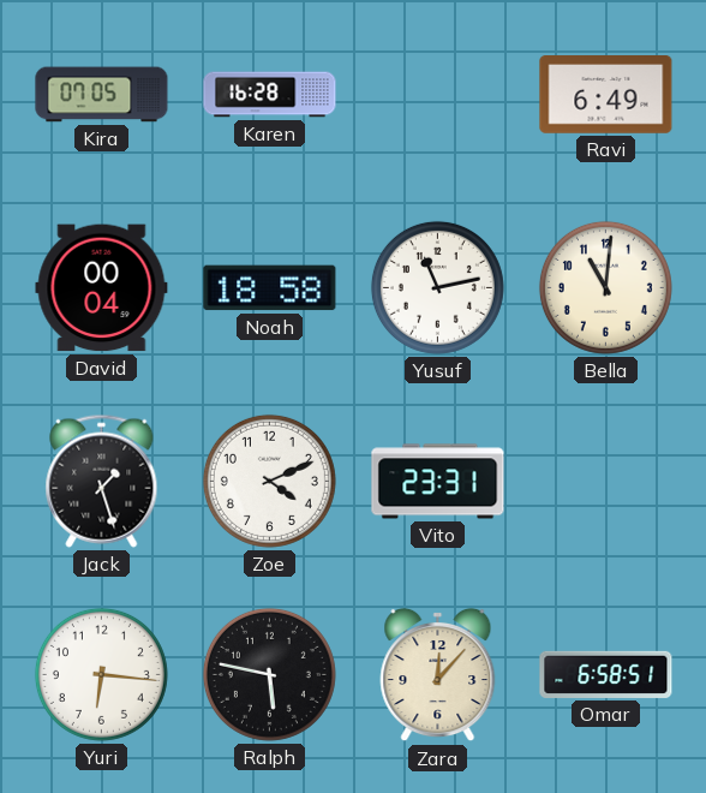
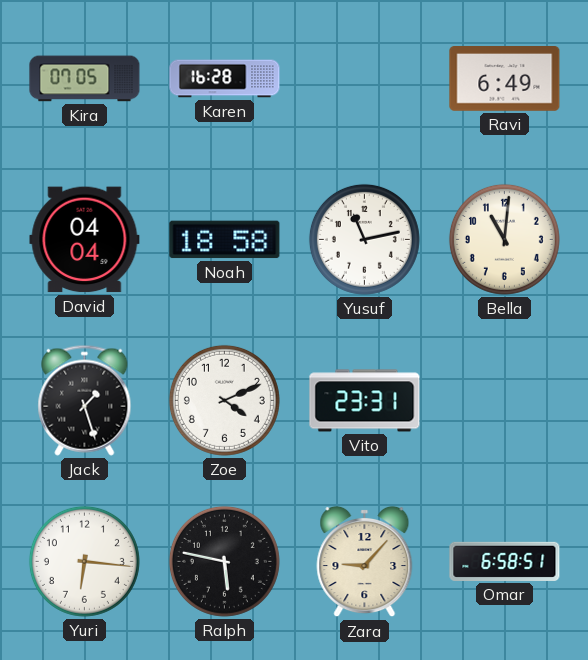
David: 00:04 -> 04:04
Zara: 12:07 -> 9:07
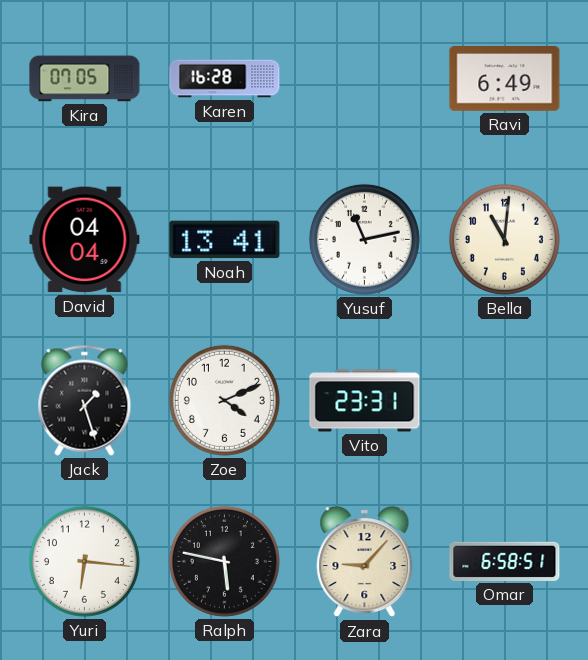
Noah: 18:58 -> 13:41
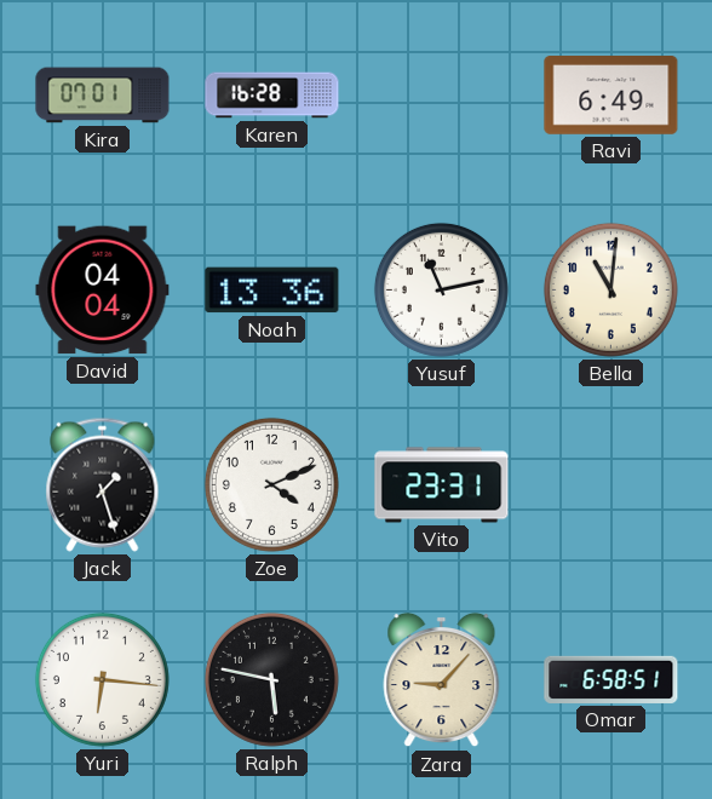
Kira: 07:05 -> 07:01
Noah: 13:41 -> 13:36
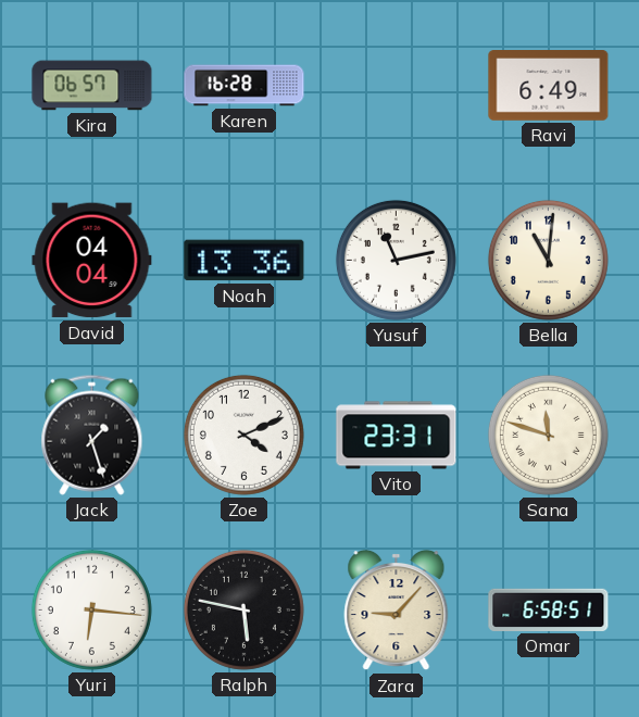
Kira: 07:01 -> 06:57
Sana: none -> 11:48
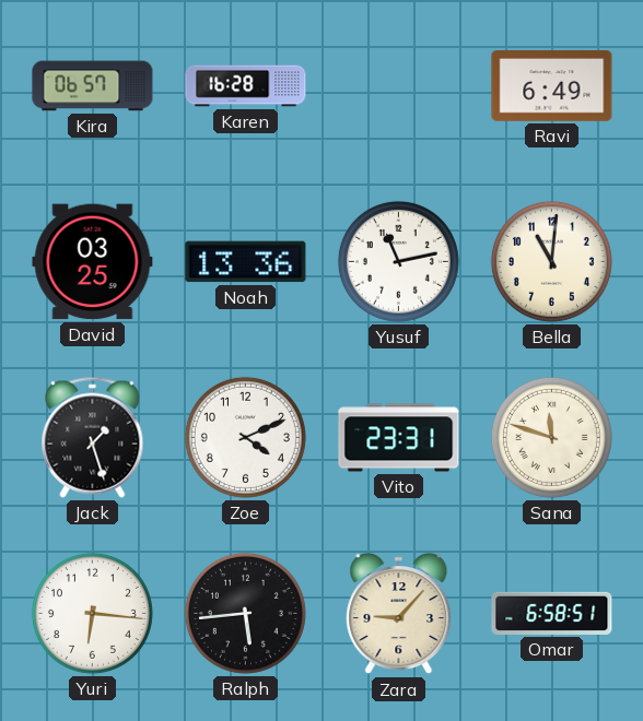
David: 04:04 -> 03:25
Ralph: 5:47 -> 5:44
